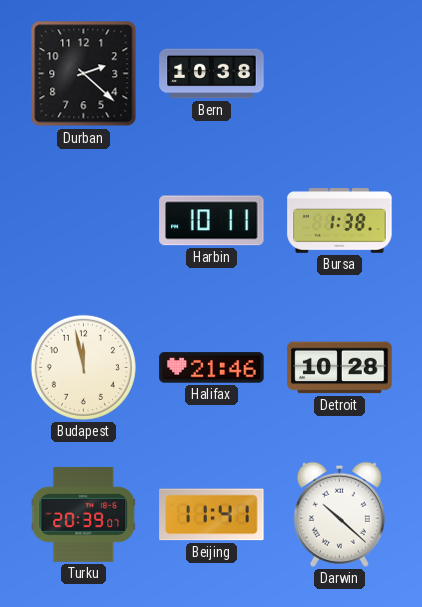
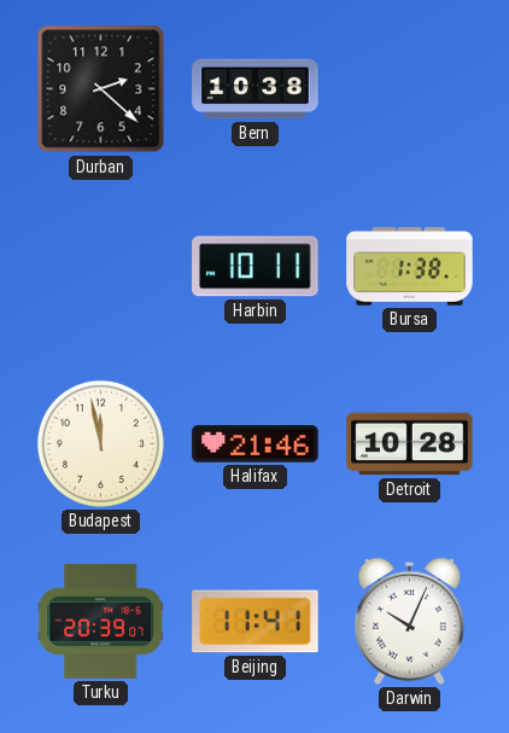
Darwin: 10:22 -> 10:04
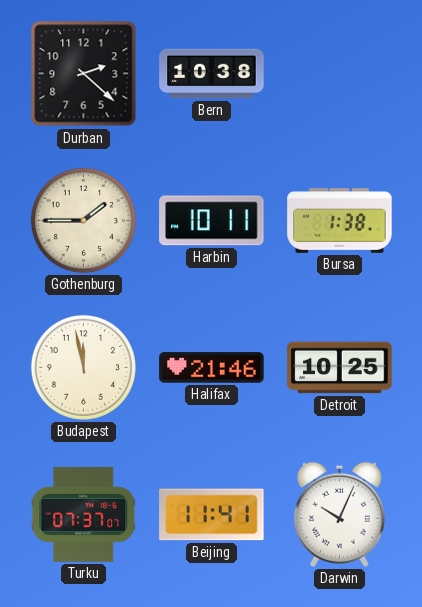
Gothenburg: none -> 1:45
Detroit: 10:28 -> 10:25
Turku: 20:39 -> 07:37
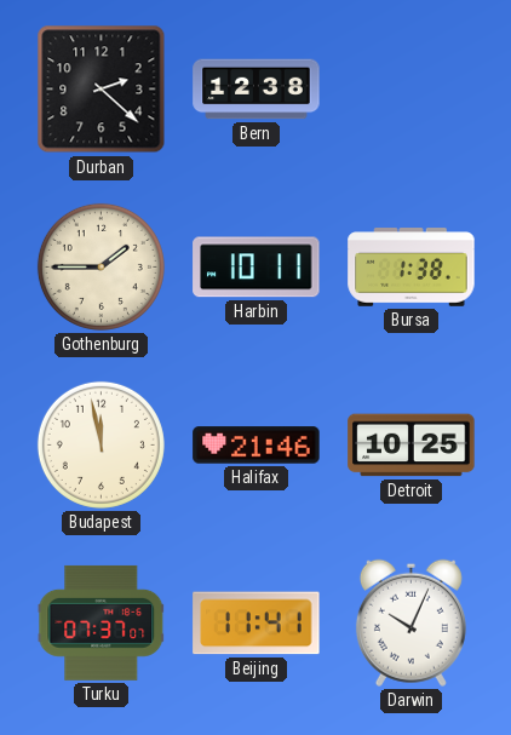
Bern: 10:38 -> 12:38
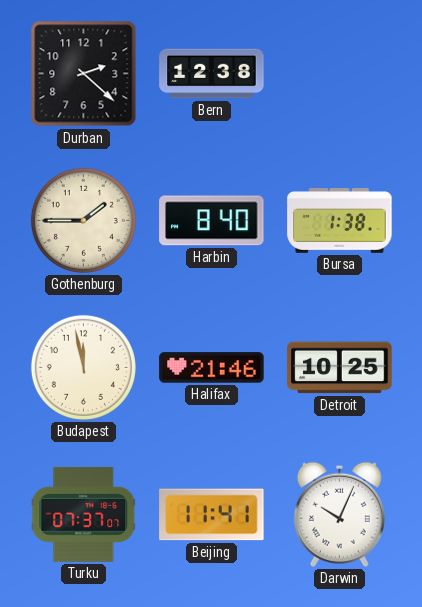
Harbin: 10:11 -> 8:40
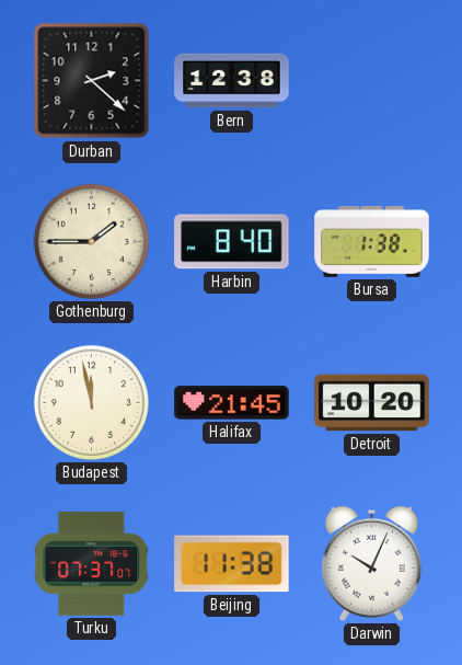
Halifax: 21:46 -> 21:45
Detroit: 10:25 -> 10:20
Beijing: 11:41 -> 11:38
